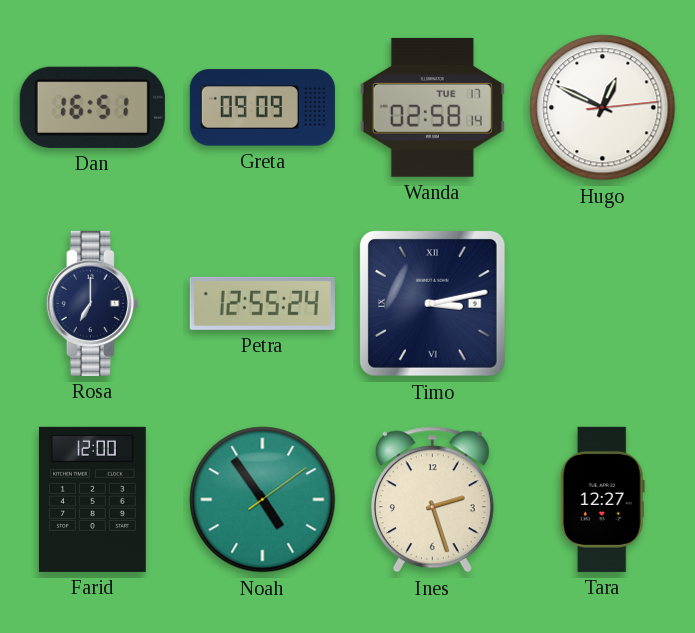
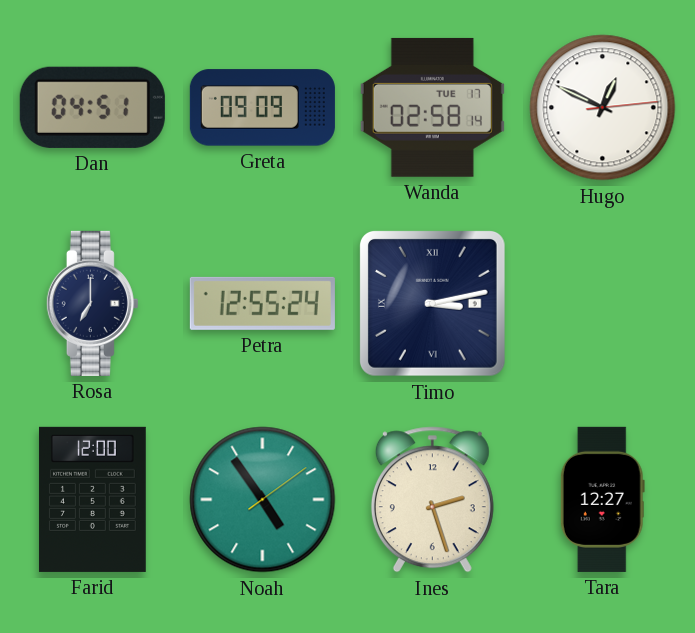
Dan: 16:51 -> 04:51
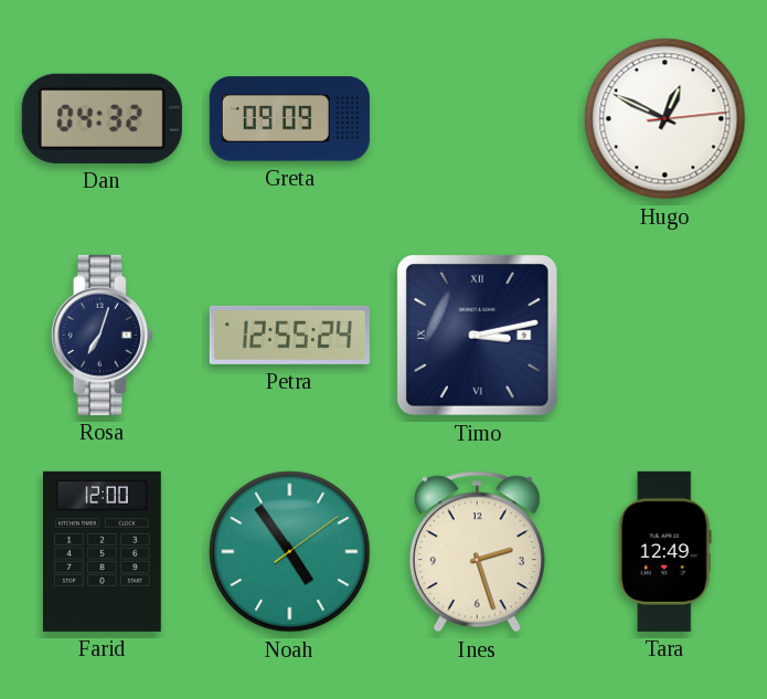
Dan: 04:51 -> 04:32
Wanda: 02:58 -> none
Rosa: 7:00 -> 7:03
Tara: 12:27 -> 12:49
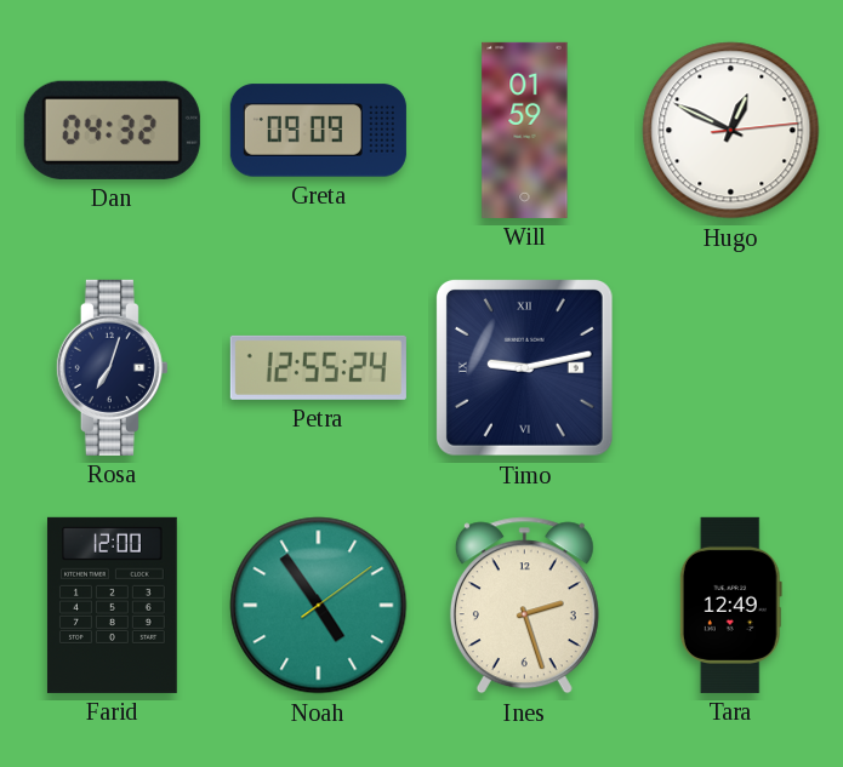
Will: none -> 01:59
Timo: 3:13 -> 9:13
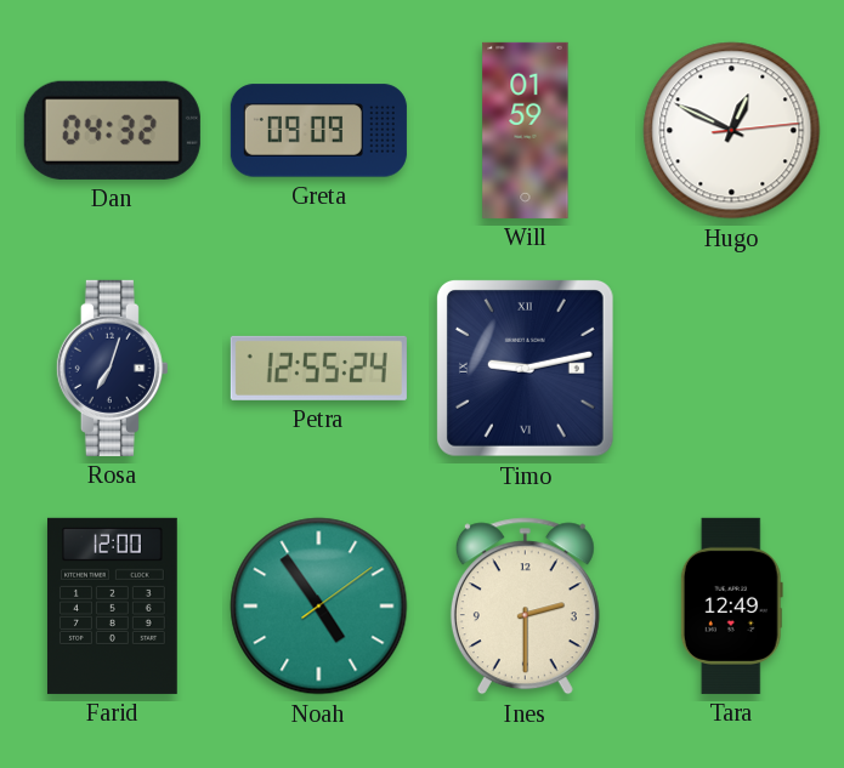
Ines: 2:27 -> 2:30
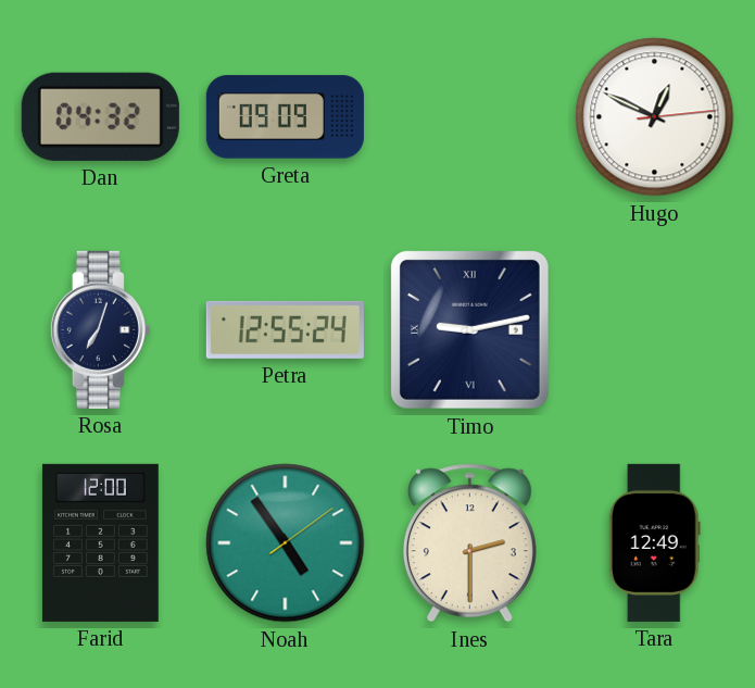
Will: 01:59 -> none
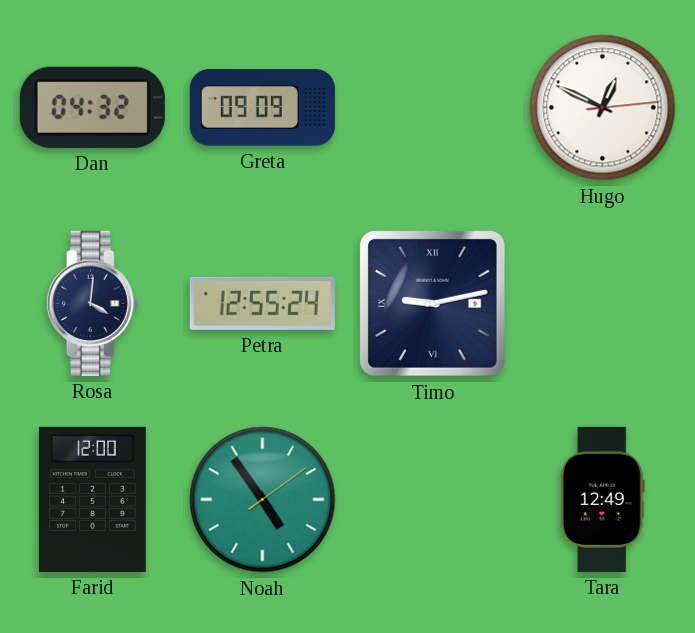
Rosa: 7:03 -> 4:01
Ines: 2:30 -> none
